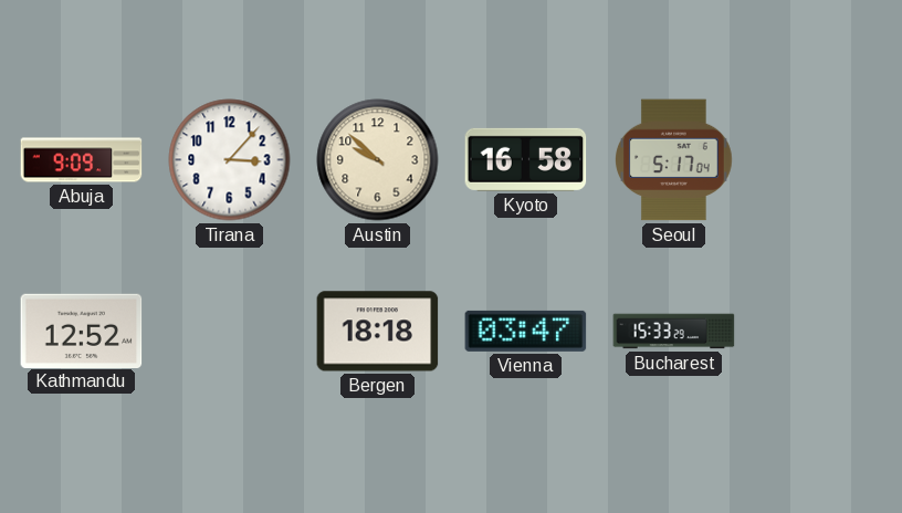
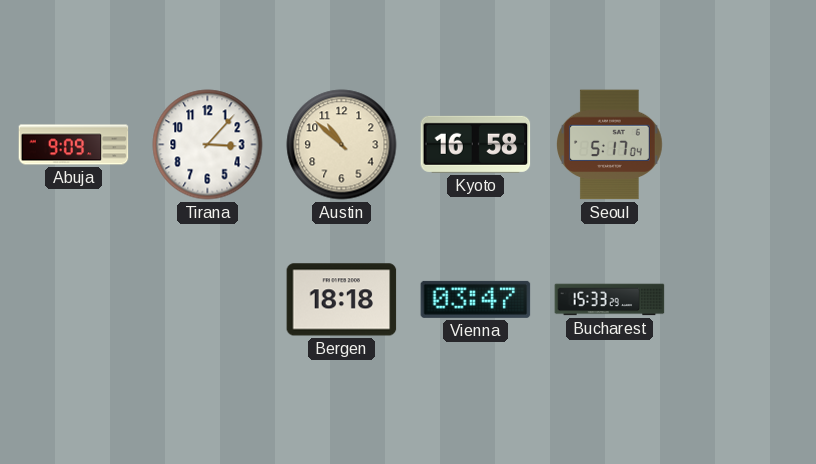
Austin: 9:52 -> 10:52
Kathmandu: 12:52 -> none
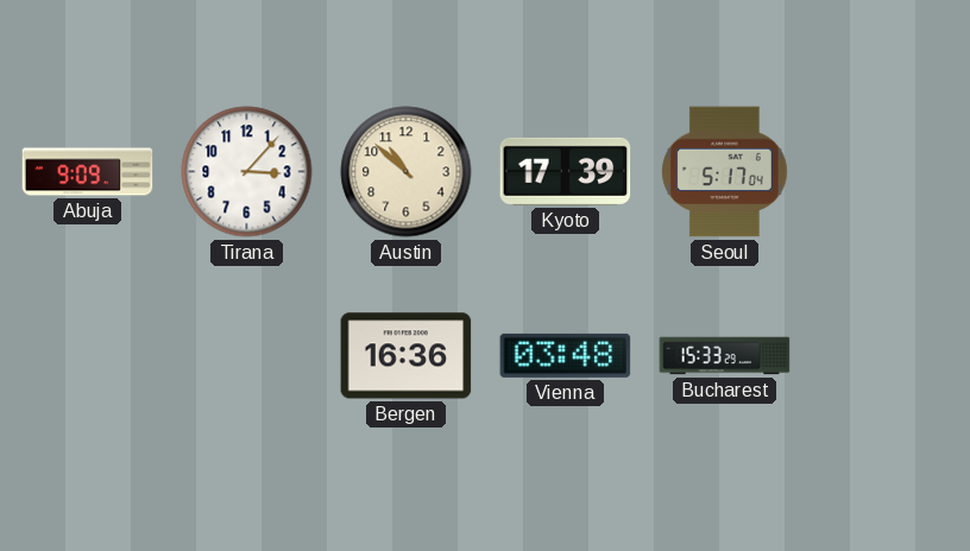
Kyoto: 16:58 -> 17:39
Bergen: 18:18 -> 16:36
Vienna: 03:47 -> 03:48
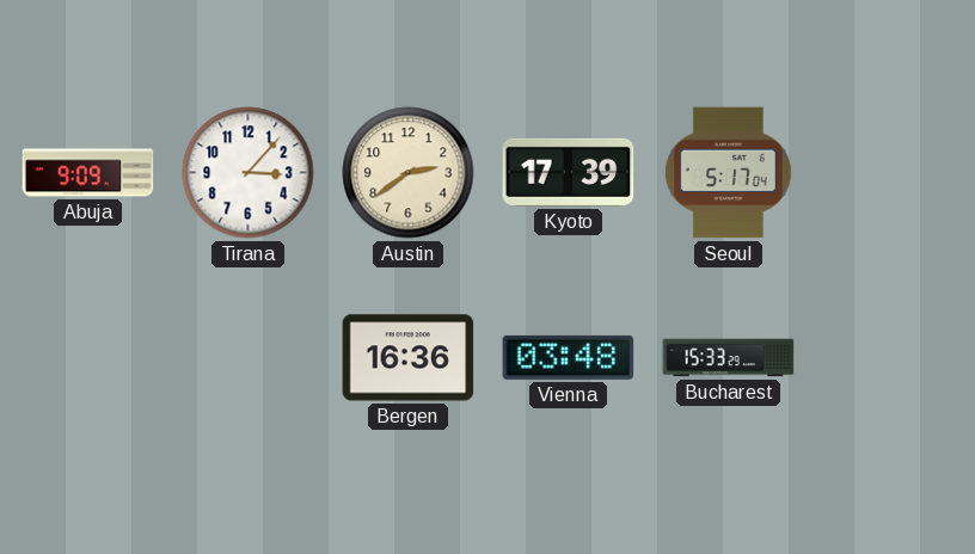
Austin: 10:52 -> 2:39
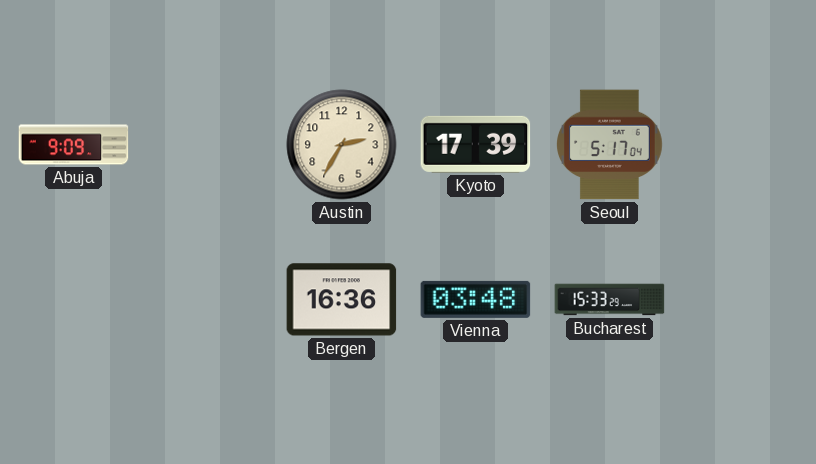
Tirana: 3:07 -> none
Austin: 2:39 -> 2:35
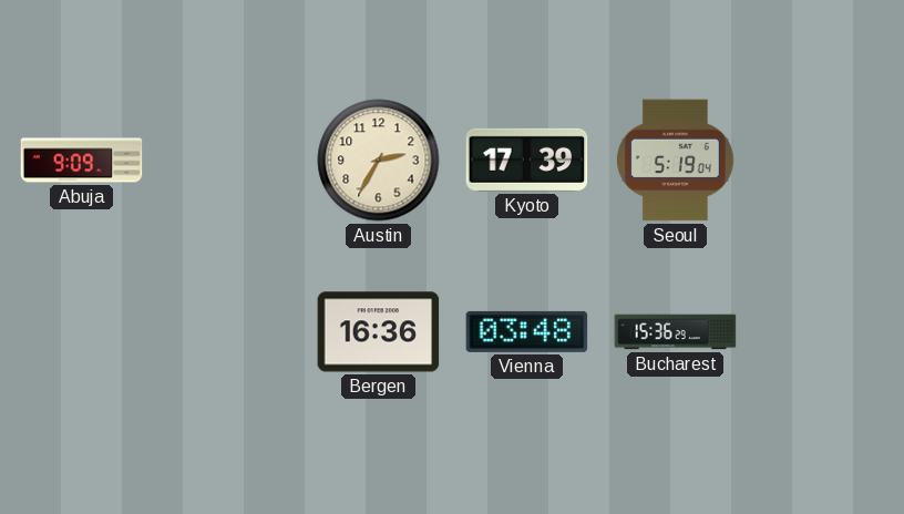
Seoul: 5:17 -> 5:19
Bucharest: 15:33 -> 15:36
